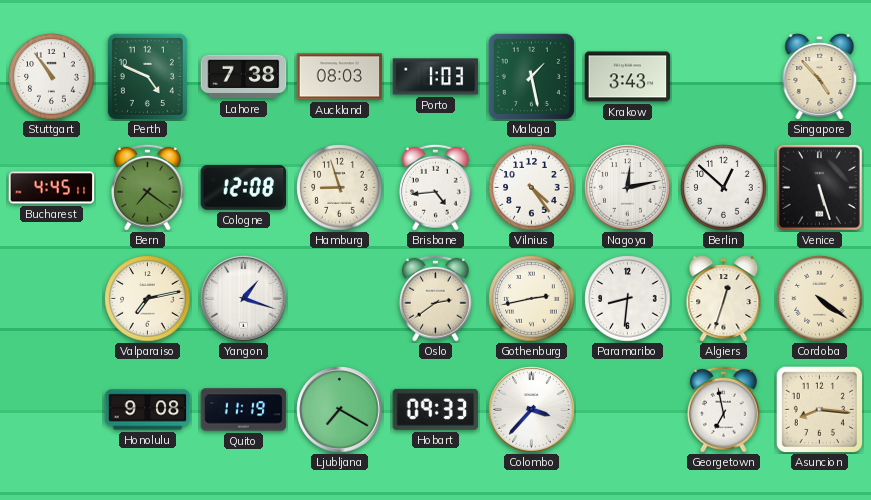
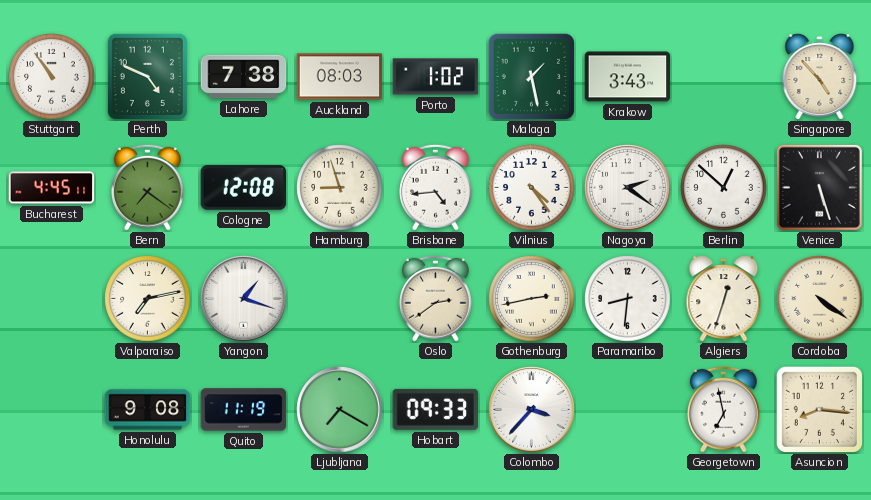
Porto: 1:03 -> 1:02
Nagoya: 12:13 -> 2:21
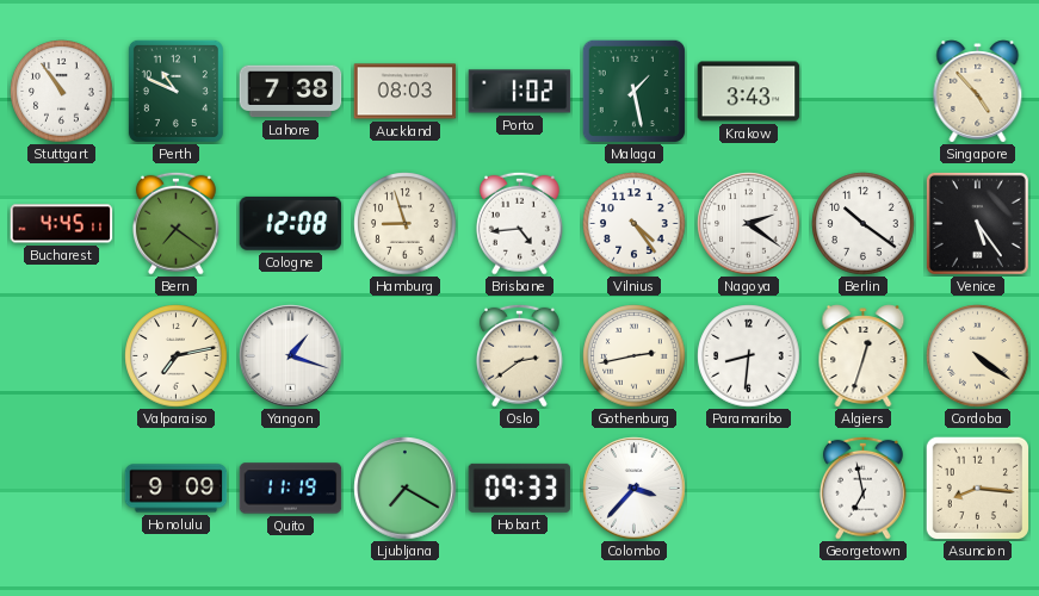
Perth: 4:49 -> 10:49
Berlin: 12:52 -> 10:21
Venice: 5:27 -> 5:24
Honolulu: 9:08 -> 9:09
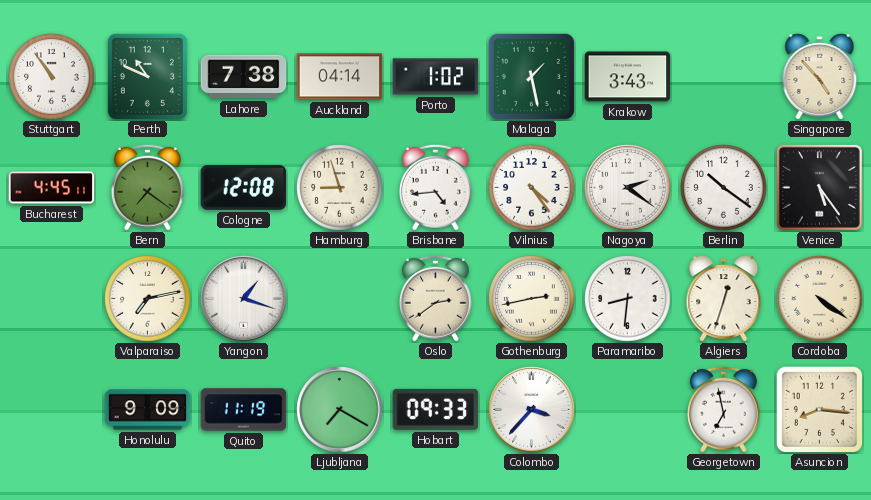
Auckland: 08:03 -> 04:14
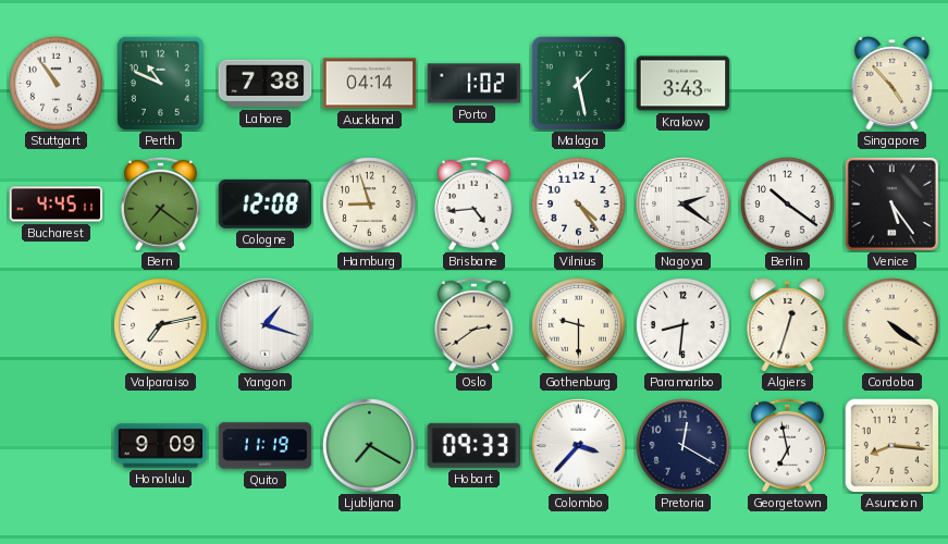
Gothenburg: 2:43 -> 9:30
Pretoria: none -> 12:20
